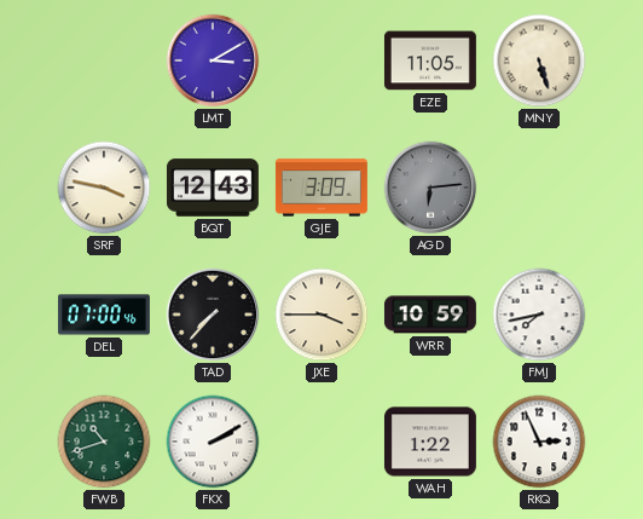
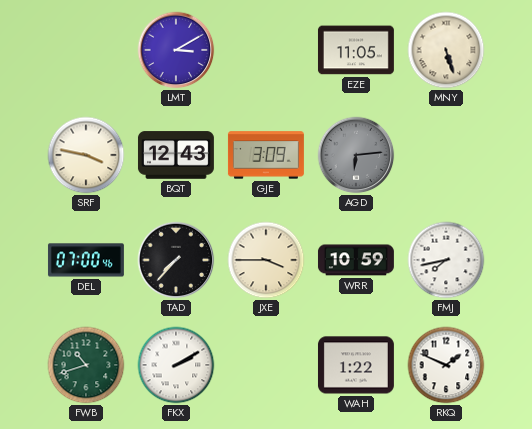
RKQ: 2:56 -> 1:49
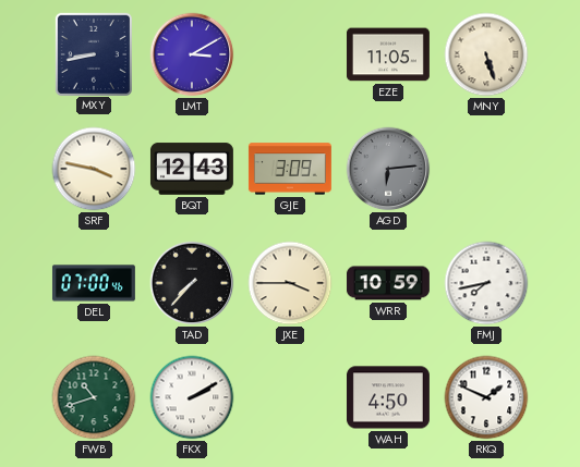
MXY: none -> 8:43
WAH: 1:22 -> 4:50
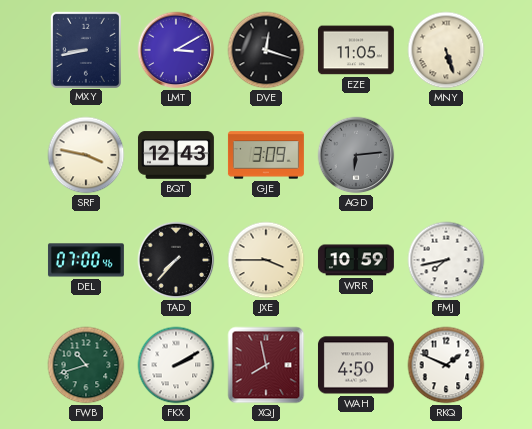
DVE: none -> 12:18
XQJ: none -> 7:58
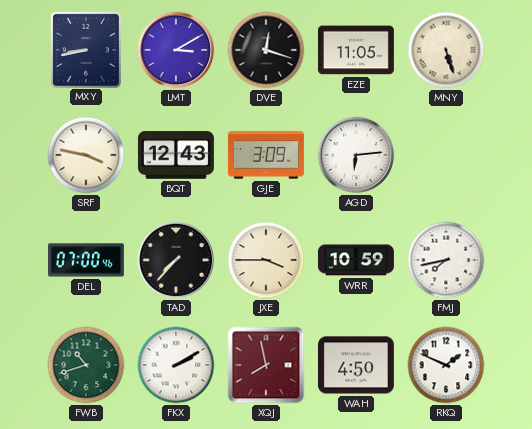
AGD dial: grey -> white
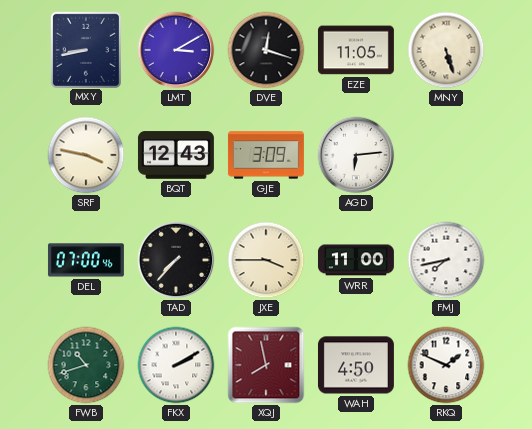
WRR: 10:59 -> 11:00
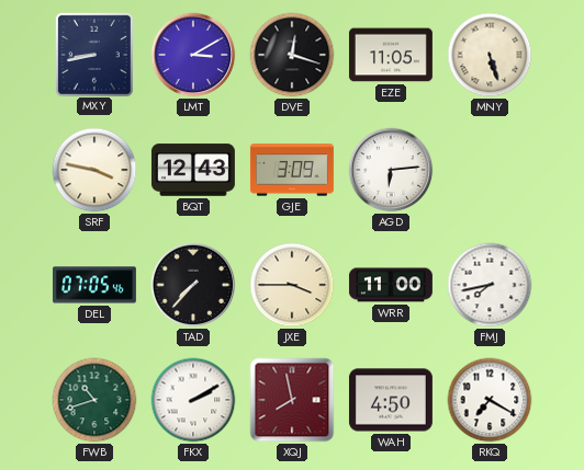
DEL: 07:00 -> 07:05
RKQ: 1:49 -> 7:20
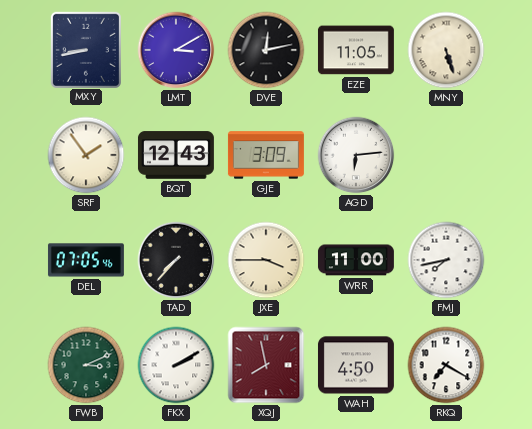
DVE: 12:18 -> 12:13
SRF: 3:47 -> 1:54
FWB: 10:42 -> 3:11
